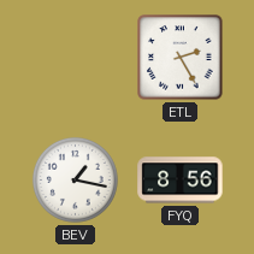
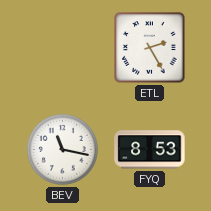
BEV: 1:17 -> 11:17
FYQ: 8:56 -> 8:53
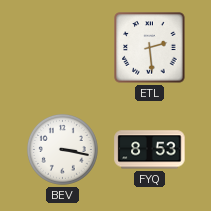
ETL: 2:25 -> 2:29
BEV: 11:17 -> 3:17
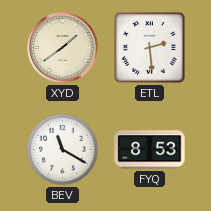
XYD: none -> 1:39
BEV: 3:17 -> 11:20
